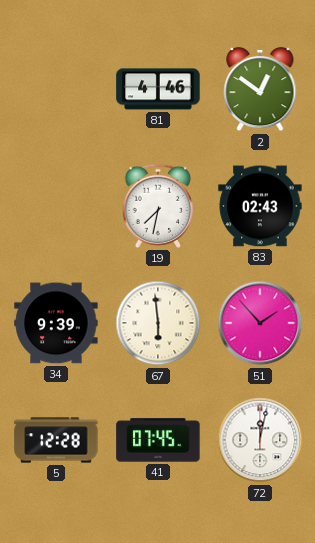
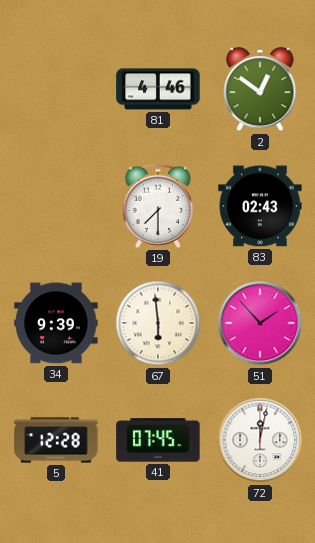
19: 7:32 -> 7:30
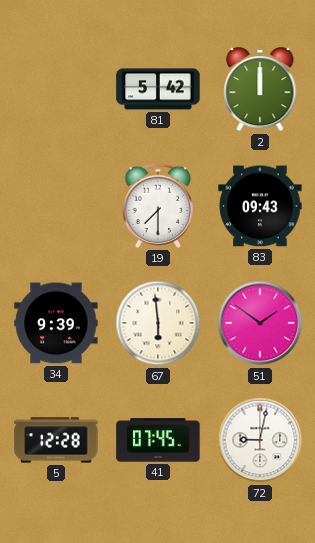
81: 4:46 -> 5:42
2: 12:51 -> 12:00
83: 02:43 -> 09:43
51: 1:53 -> 1:51
72: 12:02 -> 9:02
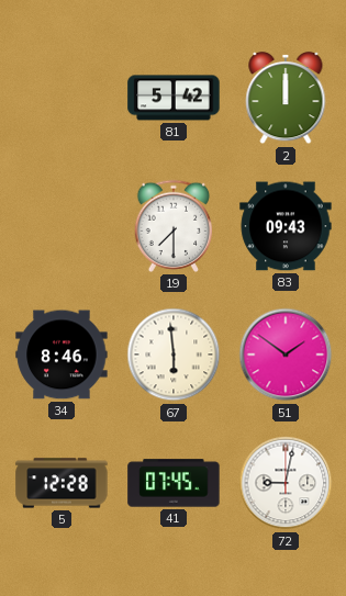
34: 9:39 -> 8:46
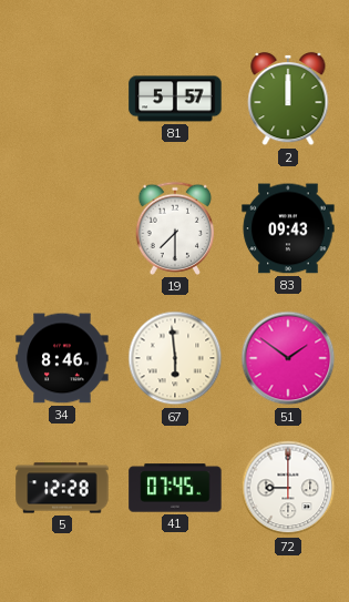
81: 5:42 -> 5:57
72: 9:02 -> 9:00
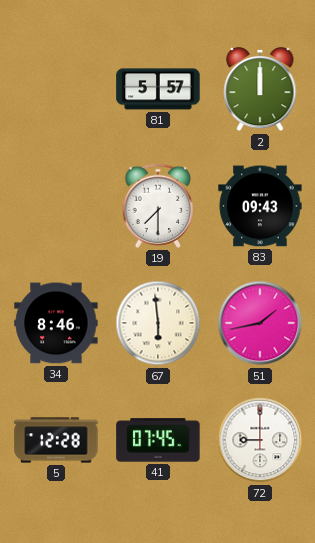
51: 1:51 -> 1:43
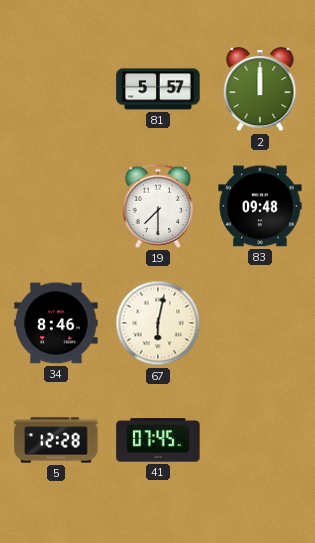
83: 09:43 -> 09:48
67: 5:59 -> 6:02
51: 1:43 -> none
72: 9:00 -> none
